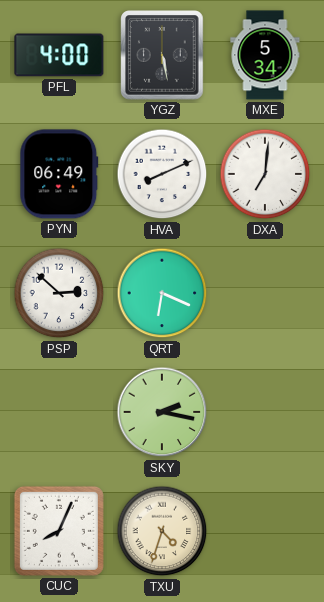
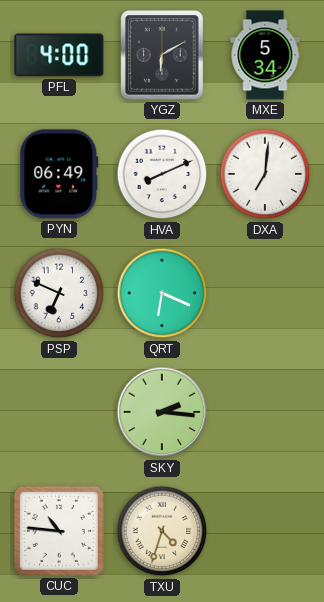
YGZ: 5:28 -> 6:10
PSP: 2:52 -> 6:49
SKY: 2:17 -> 2:16
CUC: 8:04 -> 10:46
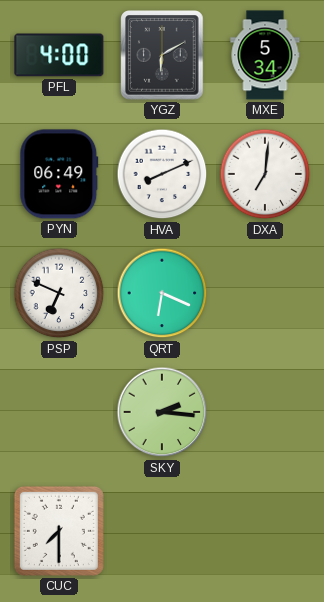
CUC: 10:46 -> 7:30
TXU: 4:33 -> none
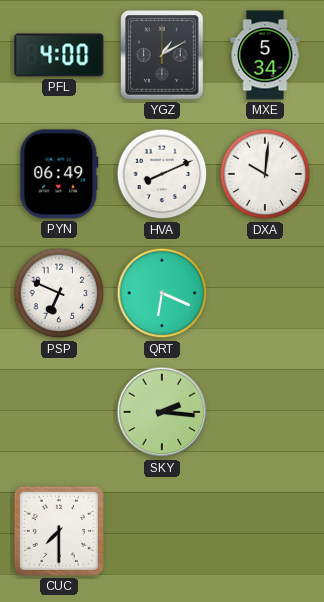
YGZ: 6:10 -> 1:10
DXA: 7:01 -> 10:01
